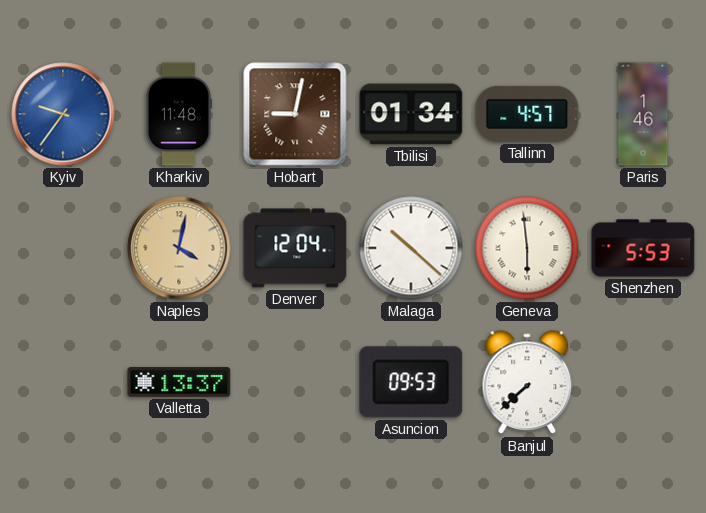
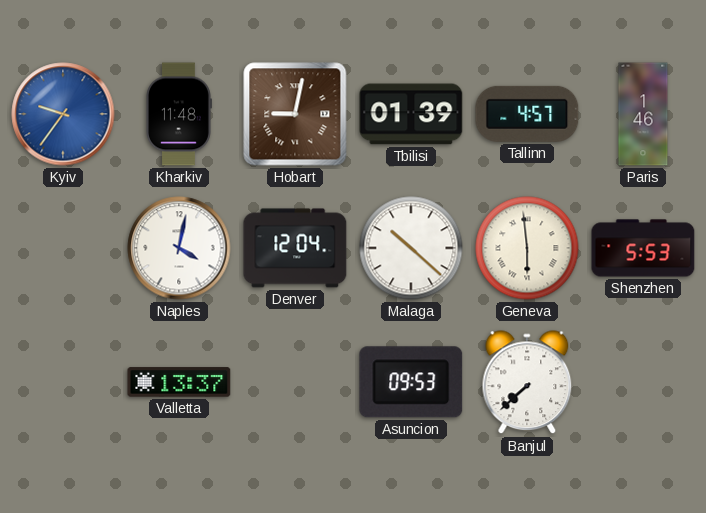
Tbilisi: 01:34 -> 01:39
Naples dial: champagne -> white
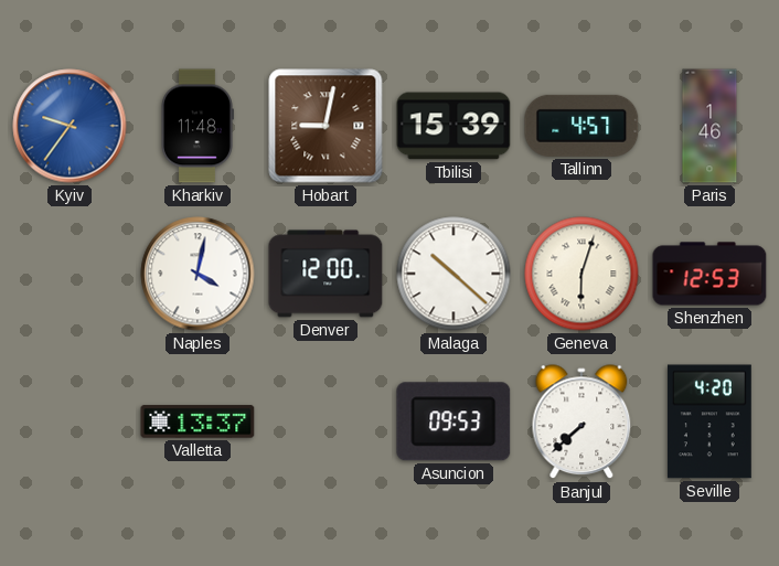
Tbilisi: 01:39 -> 15:39
Denver: 12:04 -> 12:00
Geneva: 5:59 -> 6:03
Shenzhen: 5:53 -> 12:53
Seville: none -> 4:20
